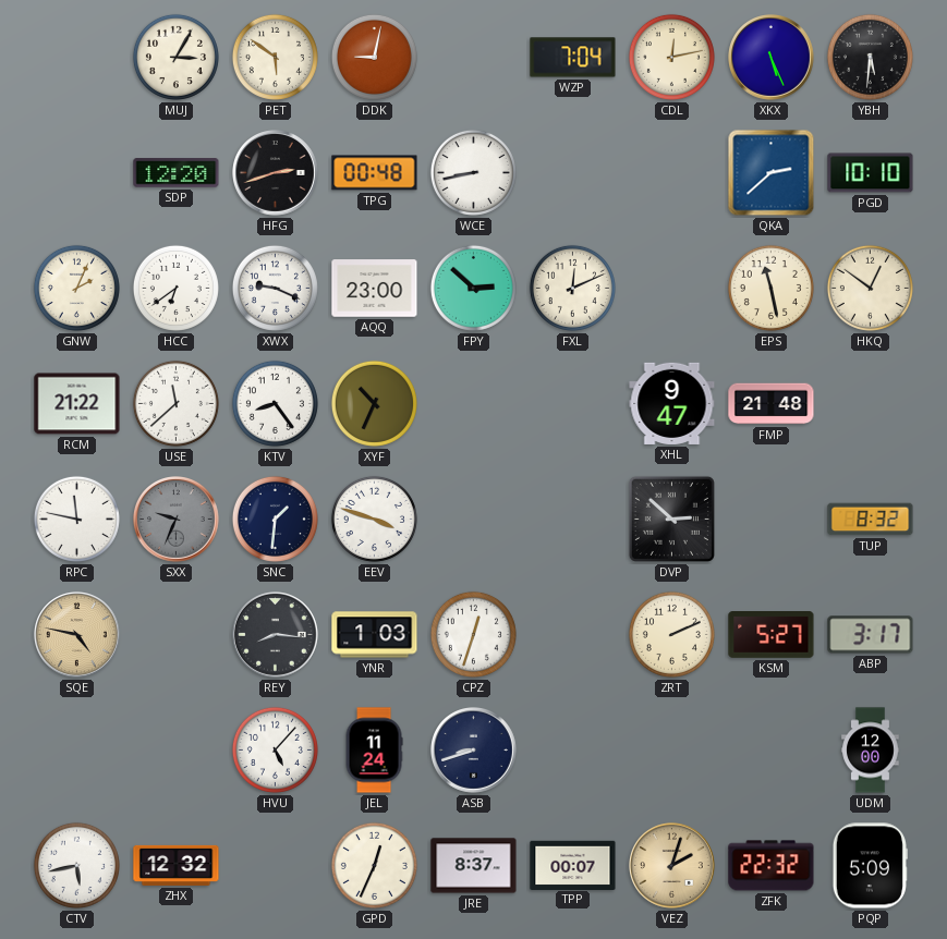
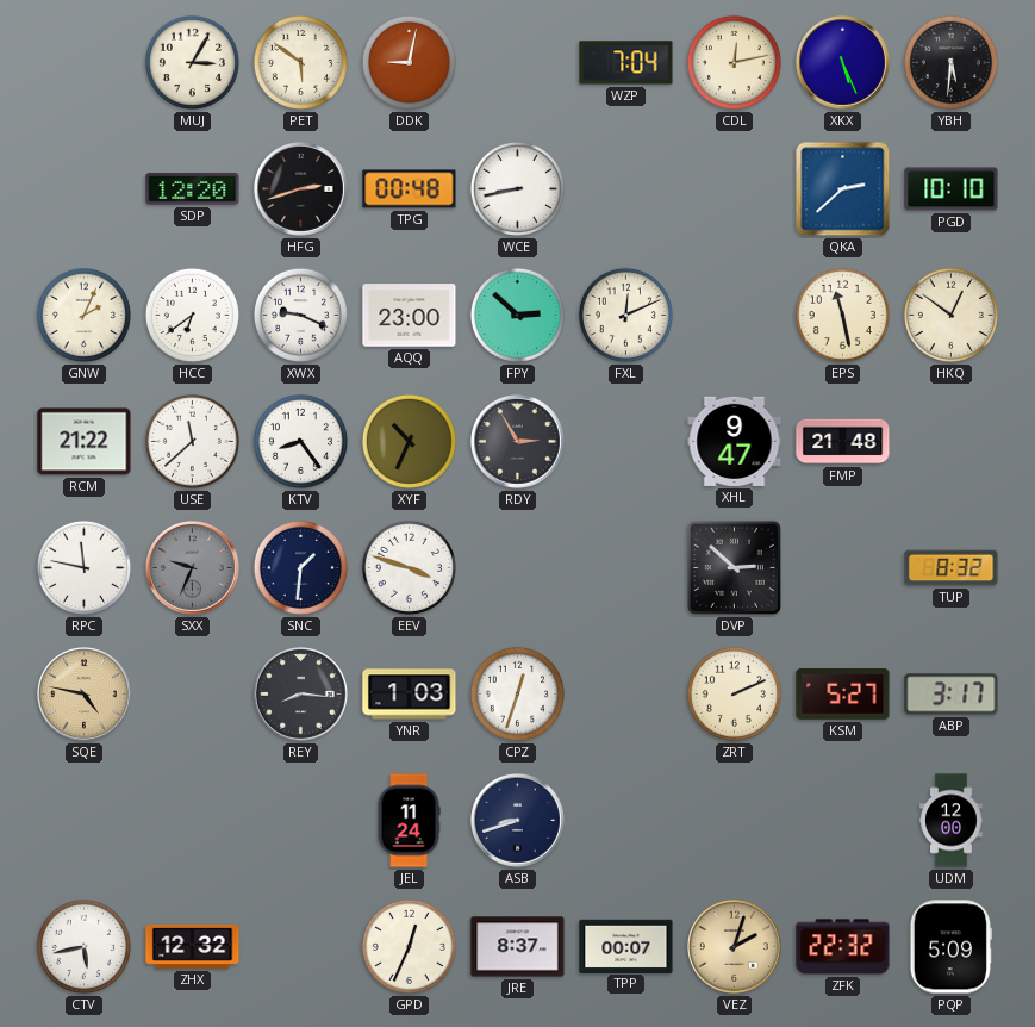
RDY: none -> 2:55
HVU: 5:07 -> none
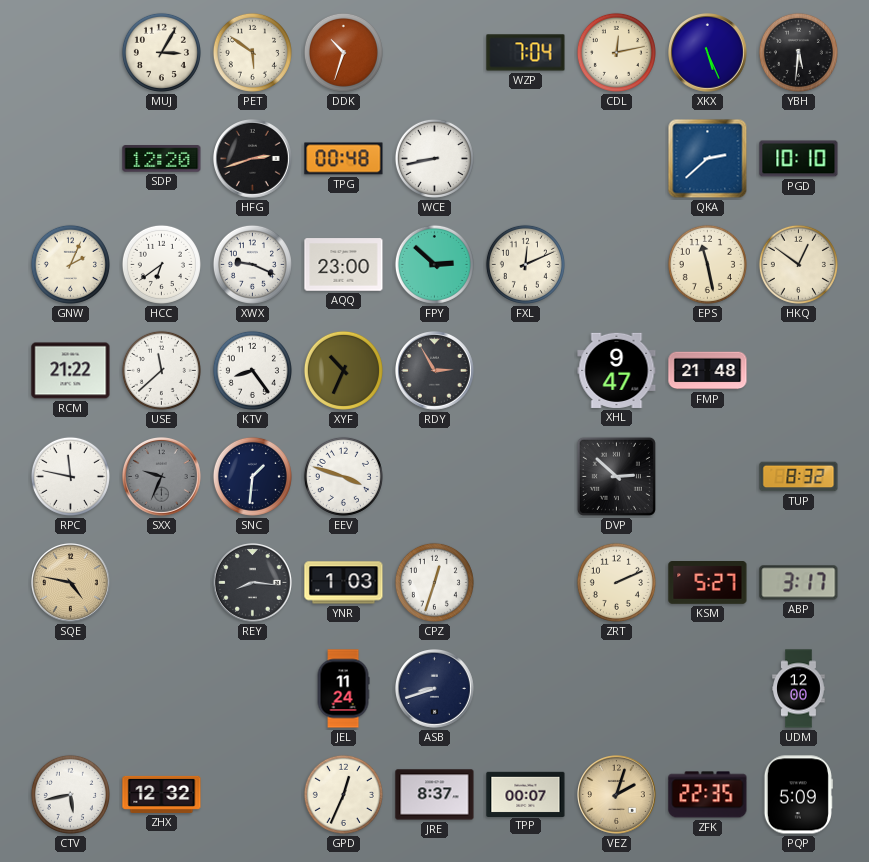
DDK: 9:02 -> 10:33
ZFK: 22:32 -> 22:35
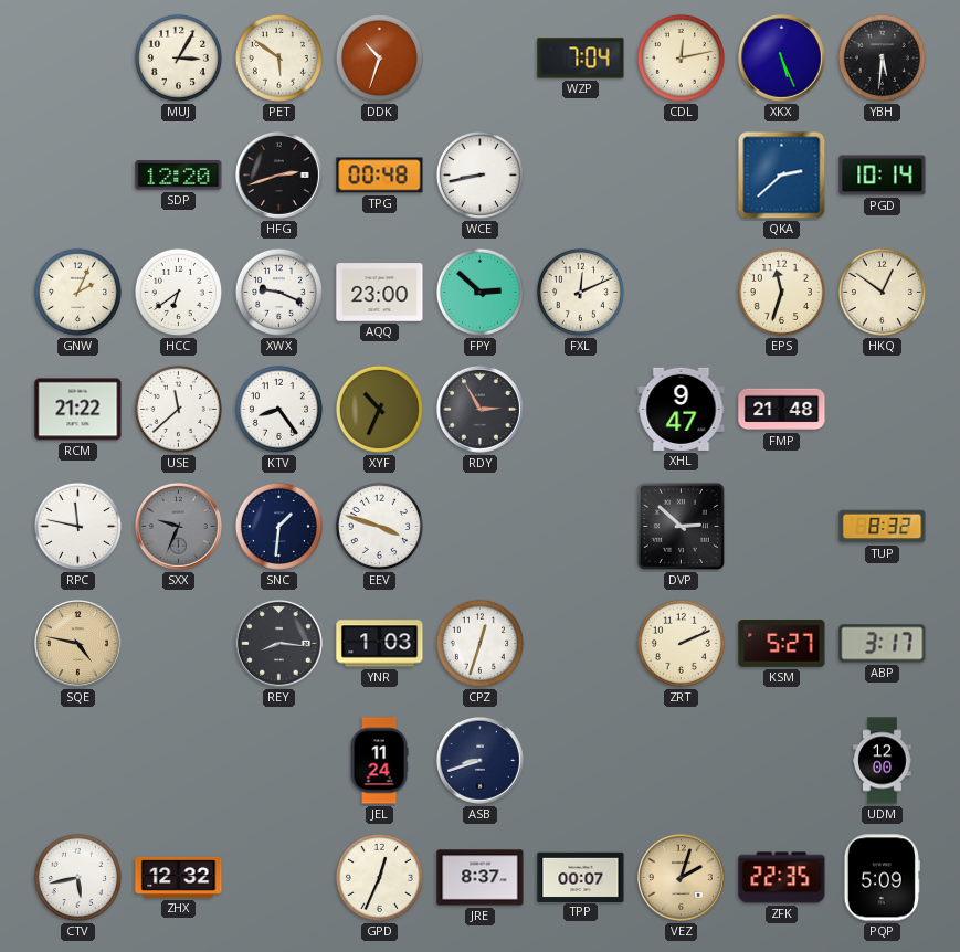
PGD: 10:10 -> 10:14
EPS: 11:28 -> 11:33
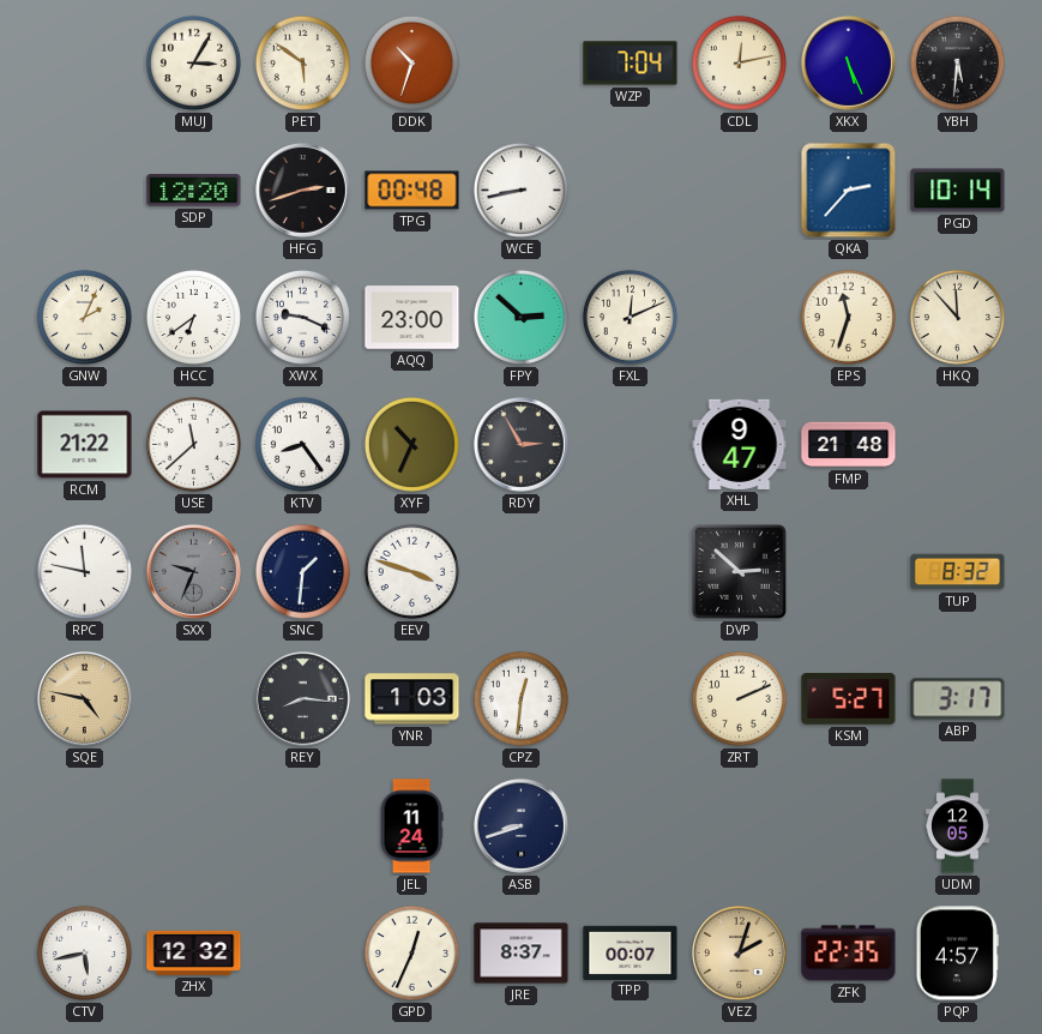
QKA: 2:38 -> 2:37
HKQ: 12:51 -> 11:53
CPZ: 12:33 -> 12:31
UDM: 12:00 -> 12:05
PQP: 5:09 -> 4:57
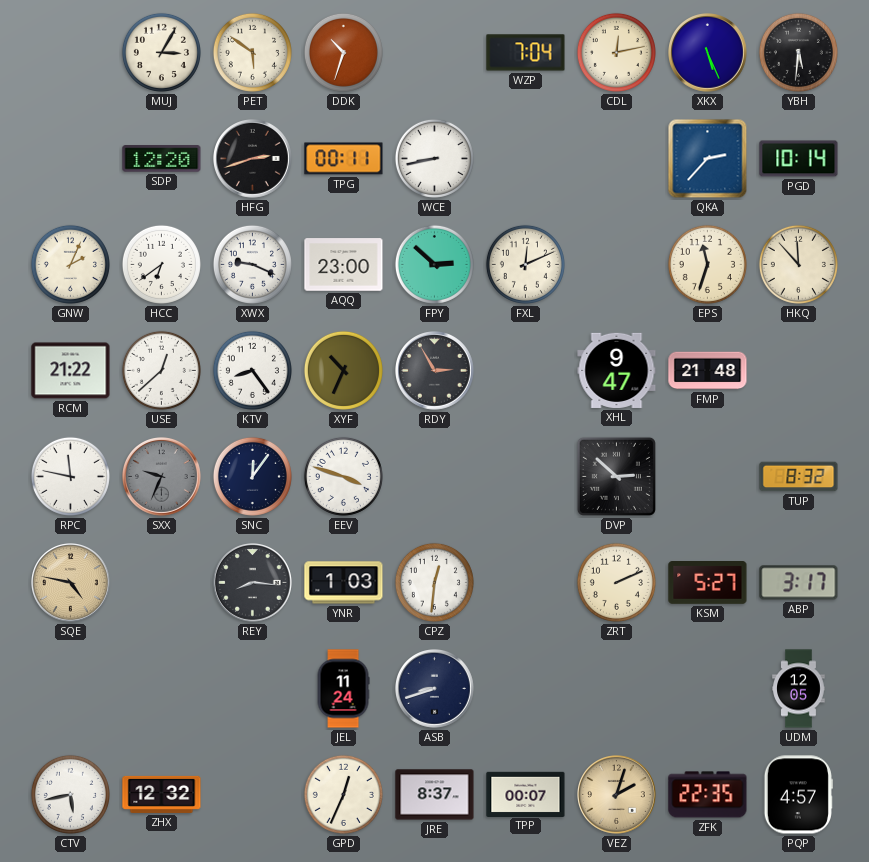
TPG: 00:48 -> 00:11
USE: 11:38 -> 12:38
SNC: 1:31 -> 12:06
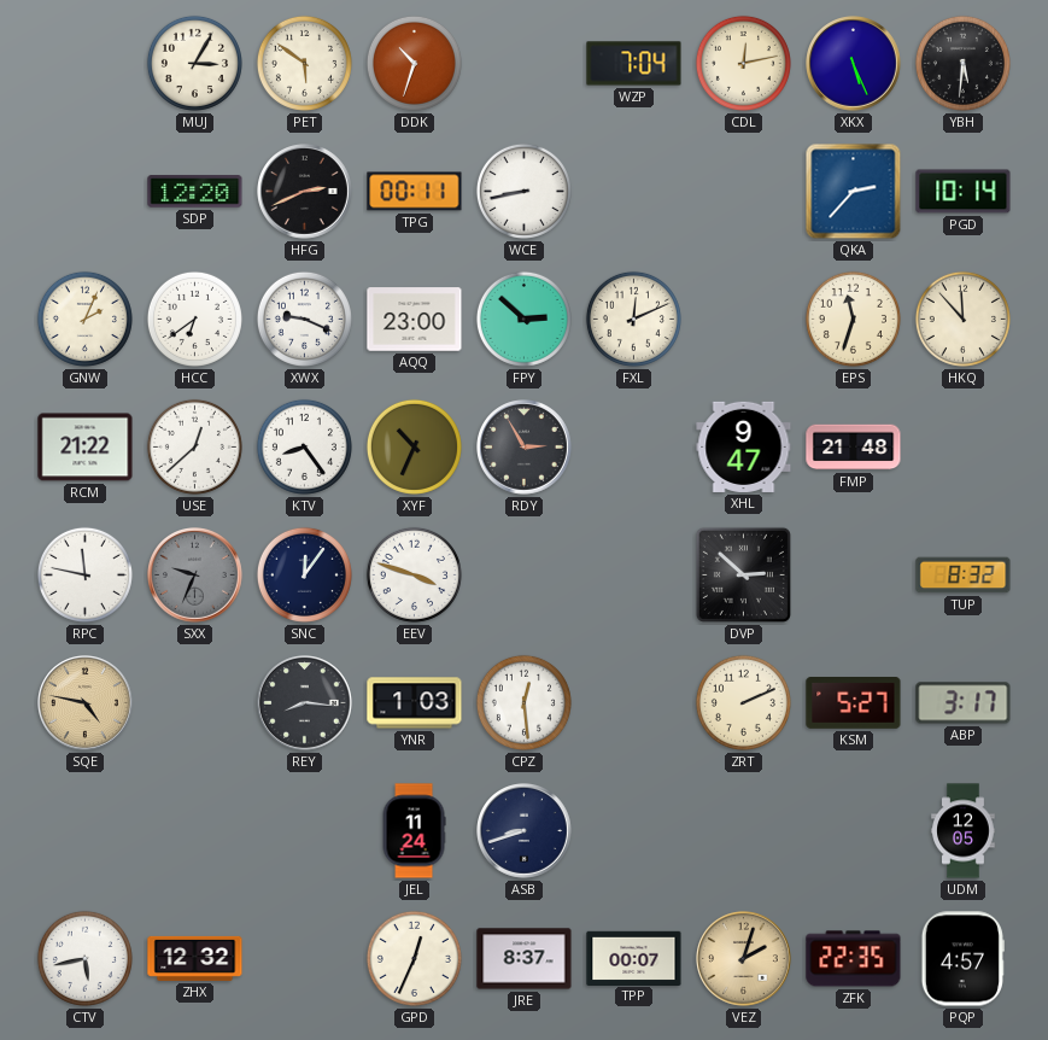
HFG: 2:42 -> 2:41
CPZ: 12:31 -> 12:29
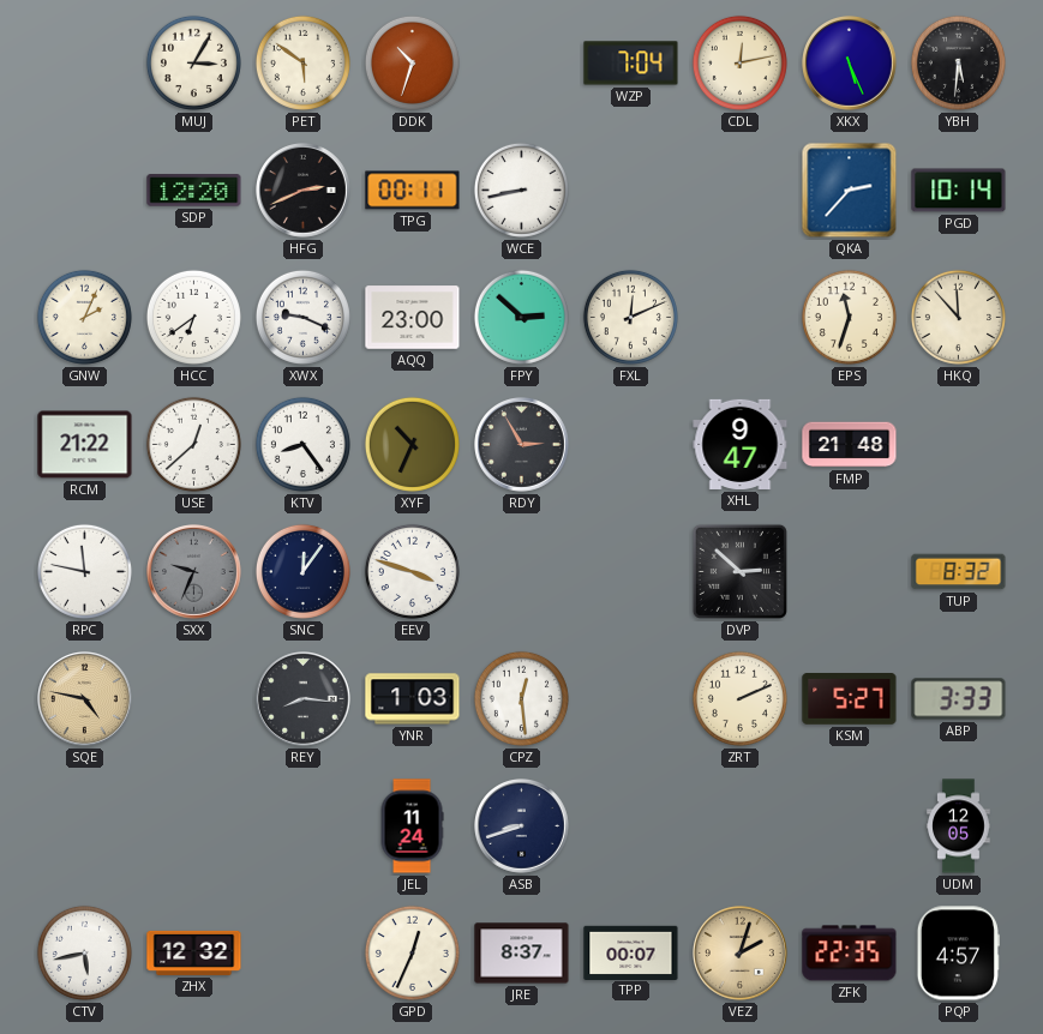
ABP: 3:17 -> 3:33
